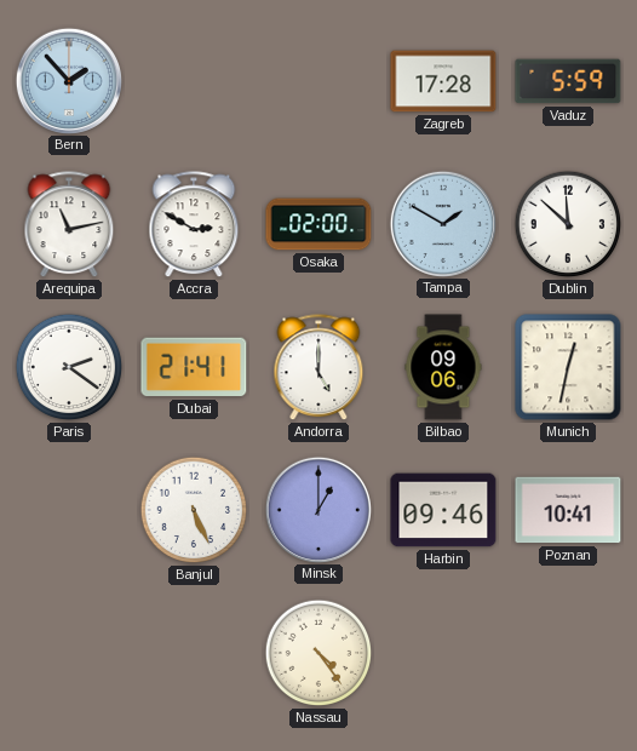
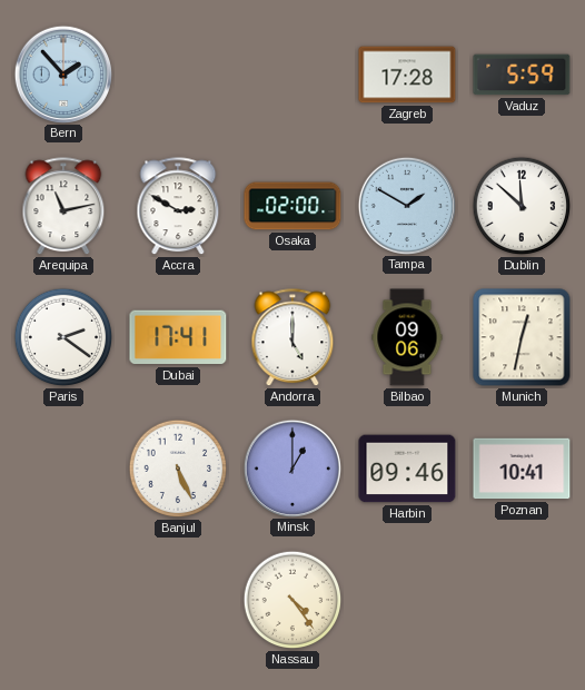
Dubai: 21:41 -> 17:41
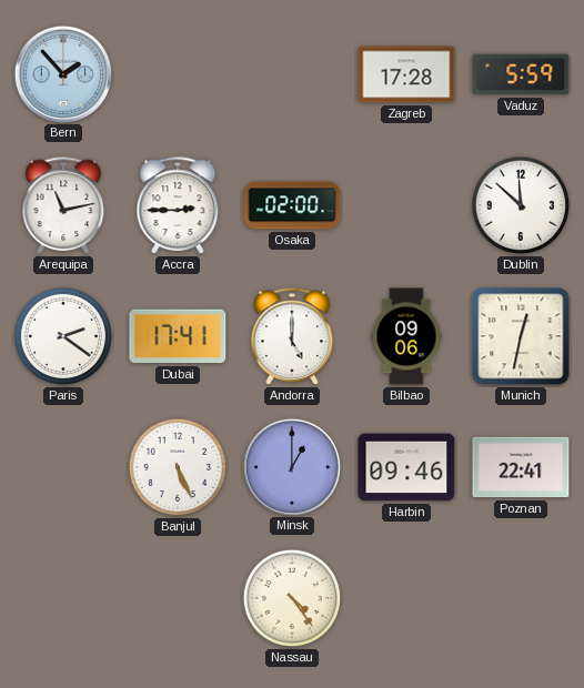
Accra: 2:50 -> 2:45
Tampa: 1:50 -> none
Poznan: 10:41 -> 22:41
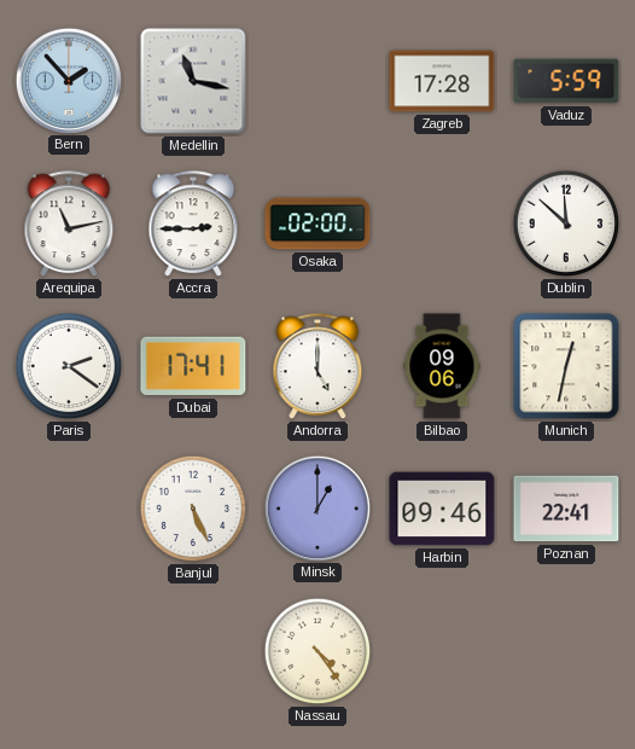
Medellin: none -> 11:17
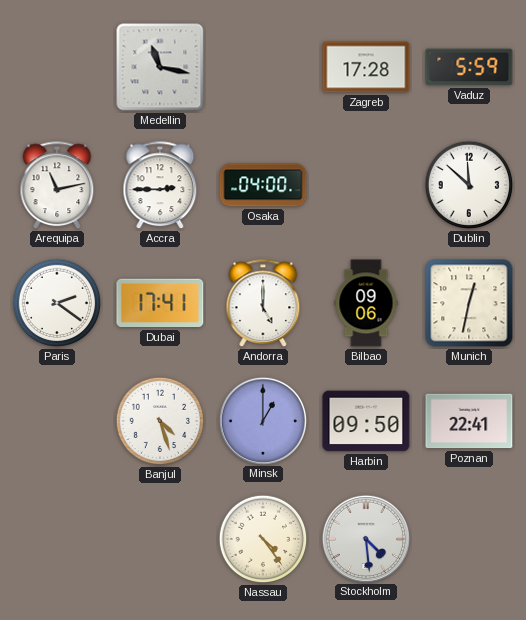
Bern: 1:53 -> none
Osaka: 02:00 -> 04:00
Banjul: 5:26 -> 4:27
Harbin: 09:46 -> 09:50
Stockholm: none -> 4:29
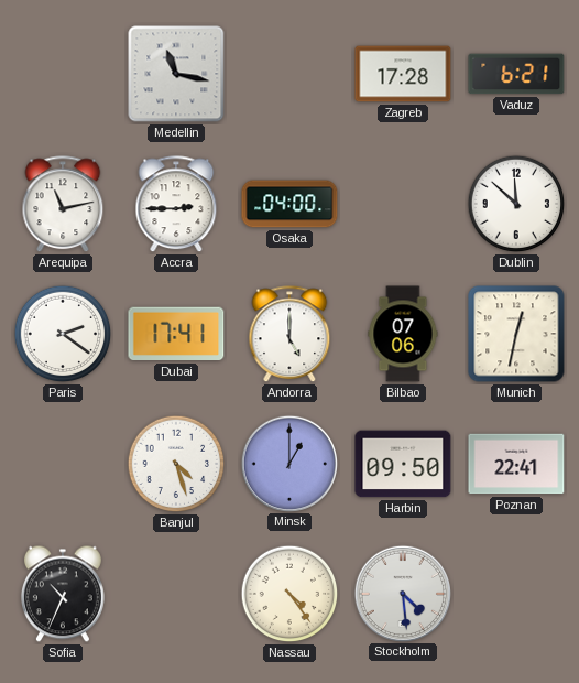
Vaduz: 5:59 -> 6:21
Bilbao: 09:06 -> 07:06
Sofia: none -> 10:34
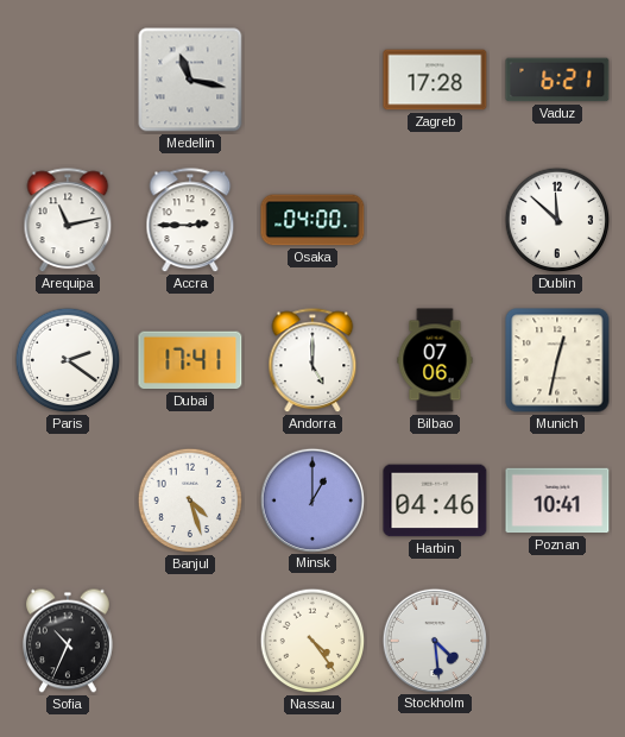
Harbin: 09:50 -> 04:46
Poznan: 22:41 -> 10:41
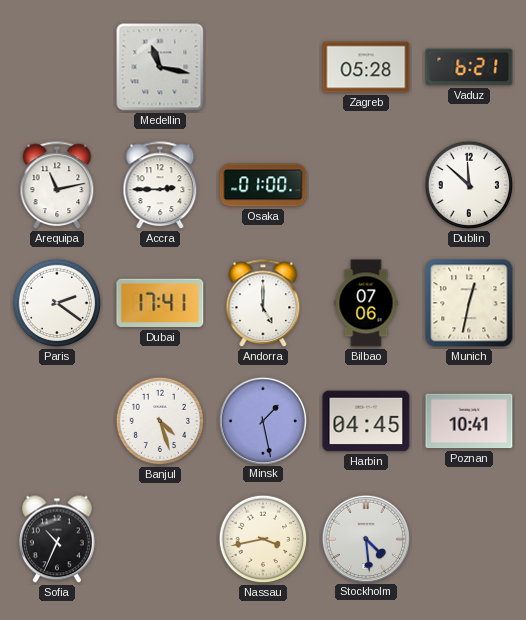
Zagreb: 17:28 -> 05:28
Osaka: 04:00 -> 01:00
Minsk: 1:00 -> 1:28
Harbin: 04:46 -> 04:45
Nassau: 4:24 -> 3:43
